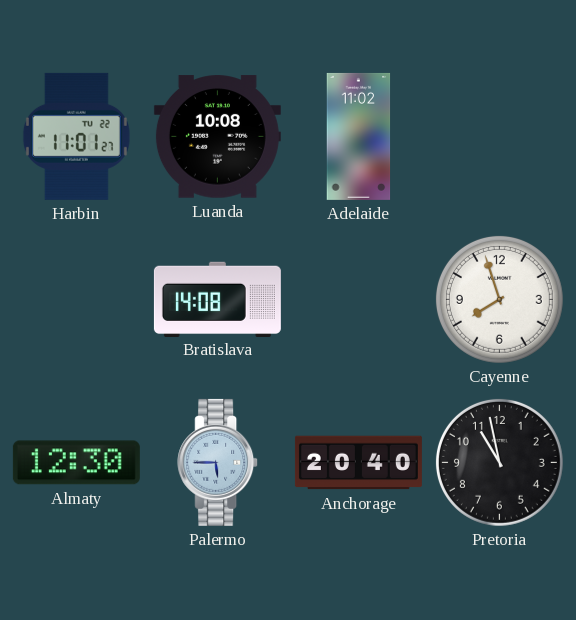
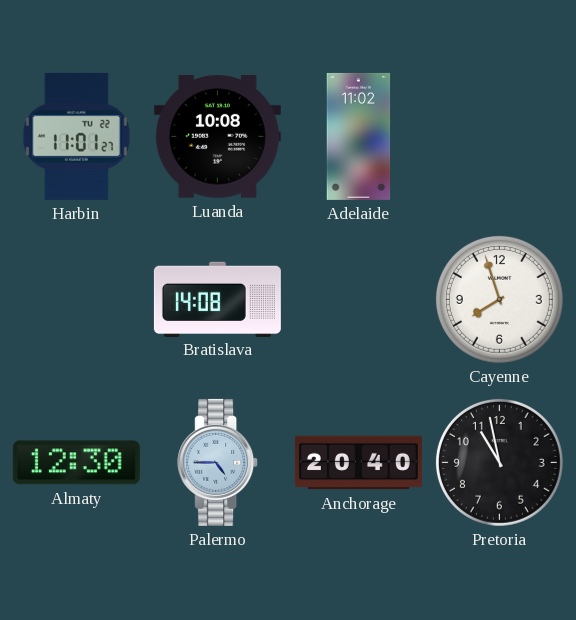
Palermo: 5:45 -> 4:45
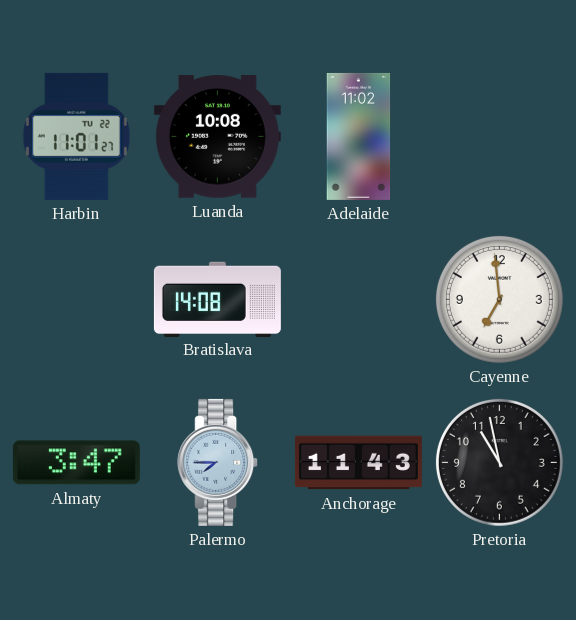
Cayenne: 7:57 -> 6:59
Almaty: 12:30 -> 3:47
Palermo: 4:45 -> 7:45
Anchorage: 20:40 -> 11:43
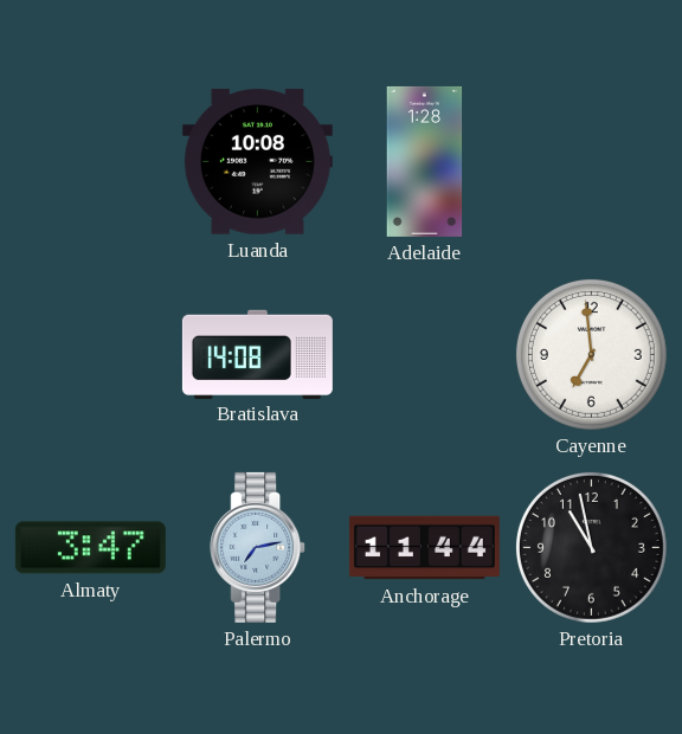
Harbin: 11:01 -> none
Adelaide: 11:02 -> 1:28
Palermo: 7:45 -> 7:13
Anchorage: 11:43 -> 11:44
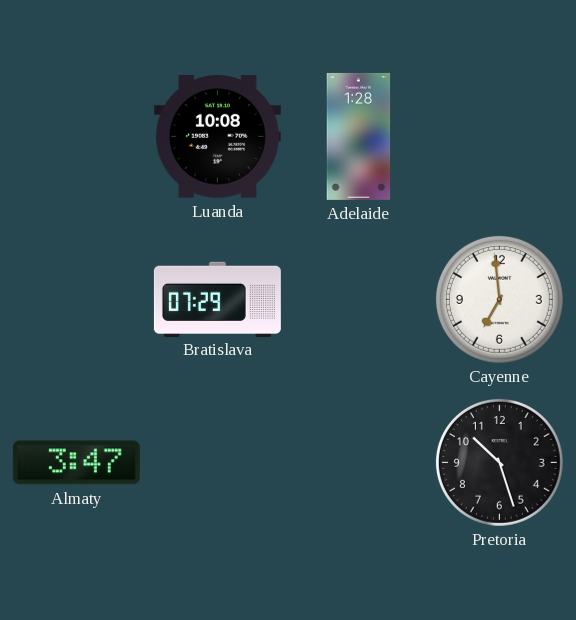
Bratislava: 14:08 -> 07:29
Palermo: 7:13 -> none
Anchorage: 11:44 -> none
Pretoria: 10:58 -> 10:27
